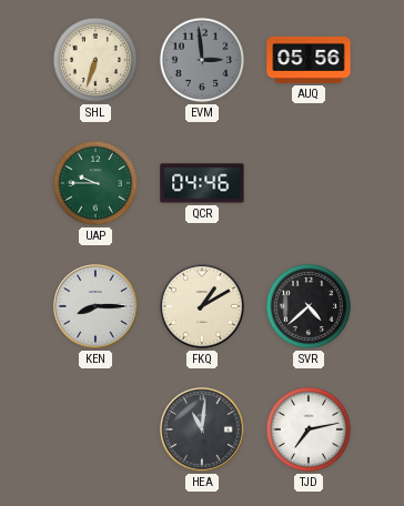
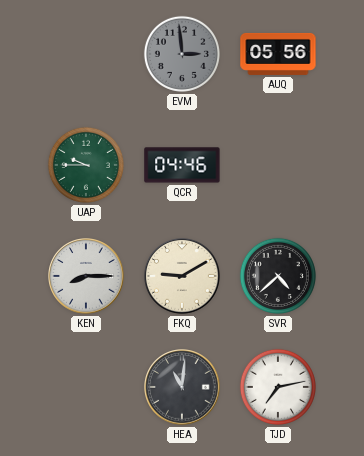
SHL: 6:33 -> none
FKQ: 1:10 -> 9:10
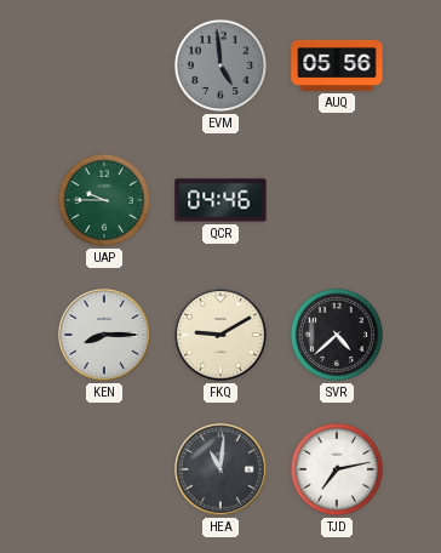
EVM: 2:59 -> 4:59
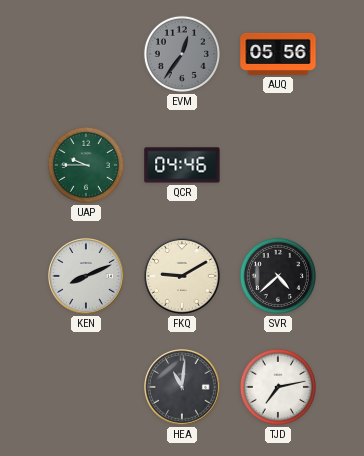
EVM: 4:59 -> 12:36
KEN: 8:15 -> 8:11
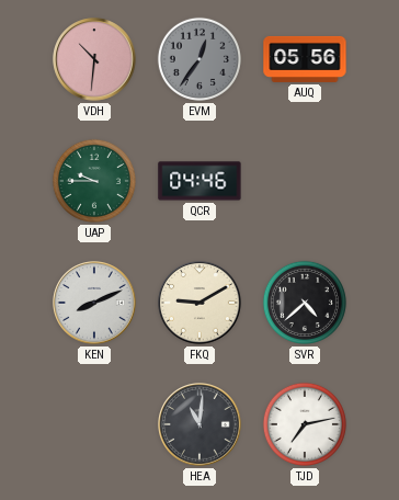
VDH: none -> 10:31
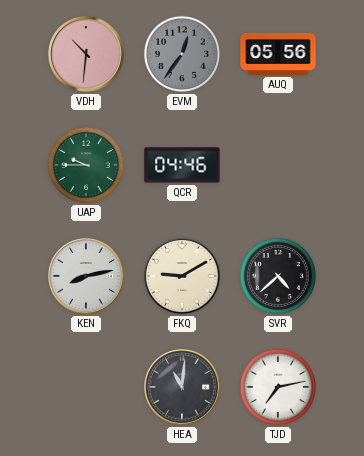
KEN: 8:11 -> 8:13
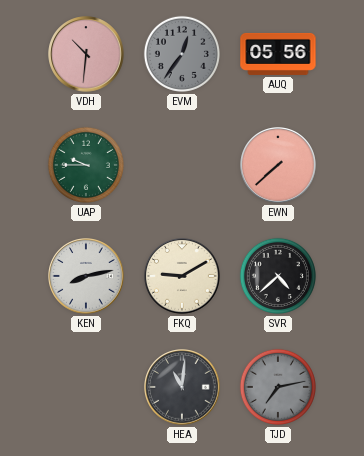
QCR: 04:46 -> none
EWN: none -> 7:38
TJD dial: white -> grey
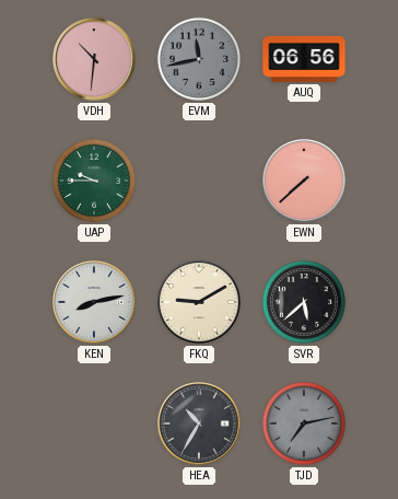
EVM: 12:36 -> 11:43
AUQ: 05:56 -> 06:56
SVR: 4:38 -> 5:38
HEA: 11:01 -> 10:35
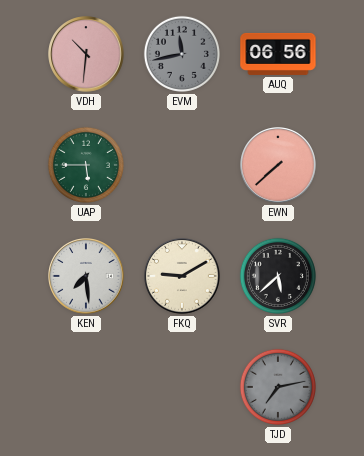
UAP: 9:45 -> 5:45
KEN: 8:13 -> 7:29
HEA: 10:35 -> none
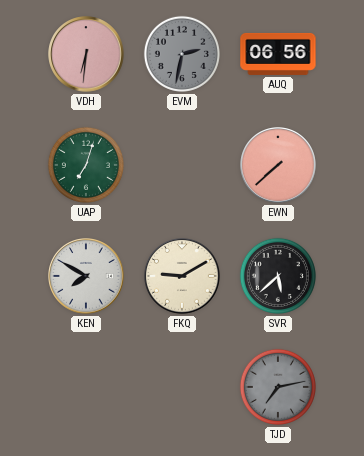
VDH: 10:31 -> 6:31
EVM: 11:43 -> 2:32
UAP: 5:45 -> 7:03
KEN: 7:29 -> 7:50
